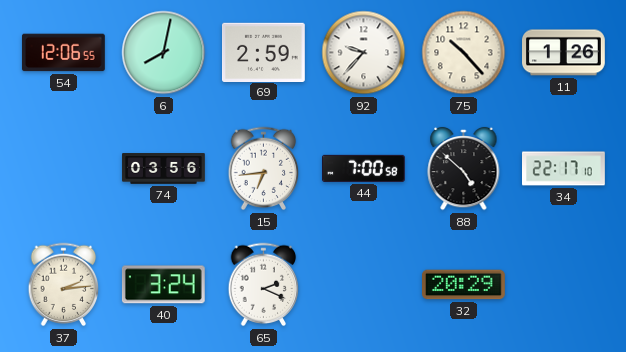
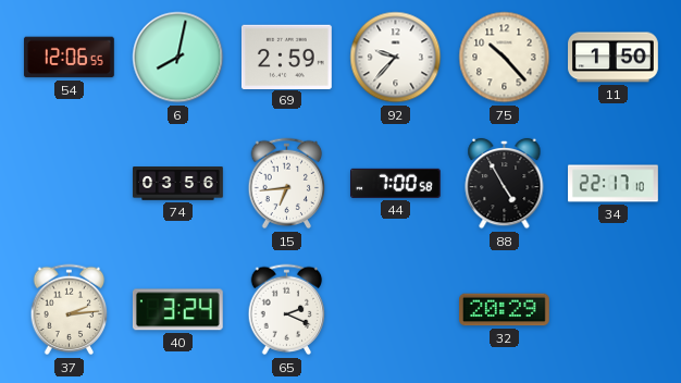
11: 1:26 -> 1:50
88: 4:52 -> 4:55
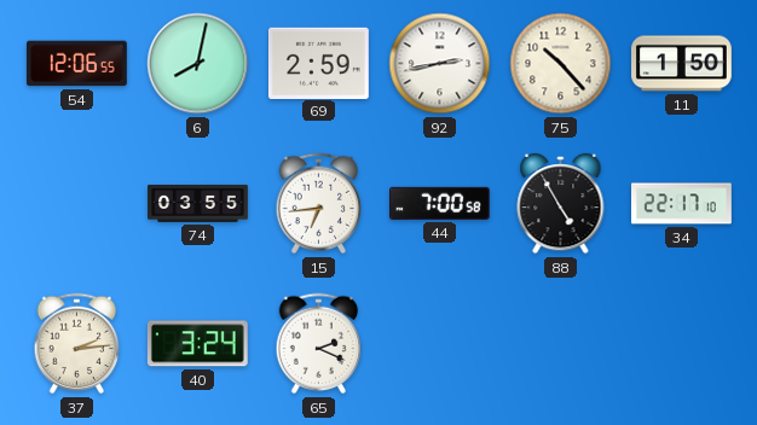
92: 9:37 -> 2:43
74: 03:56 -> 03:55
32: 20:29 -> none
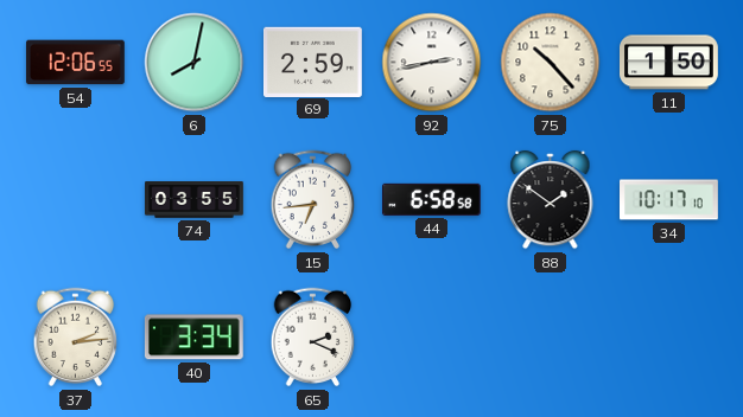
44: 7:00 -> 6:58
88: 4:55 -> 1:51
34: 22:17 -> 10:17
40: 3:24 -> 3:34
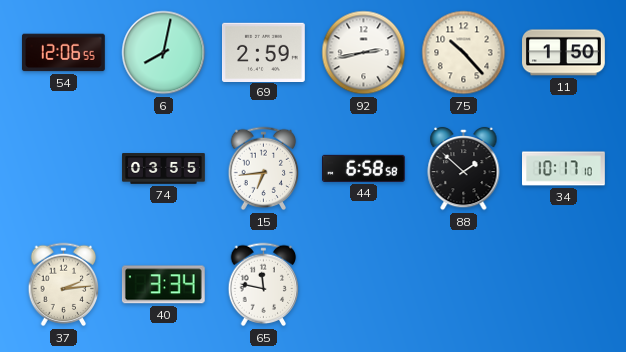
88: 1:51 -> 1:52
65: 2:19 -> 11:47
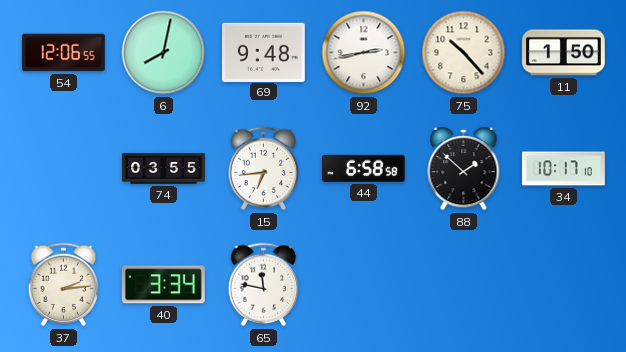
69: 2:59 -> 9:48
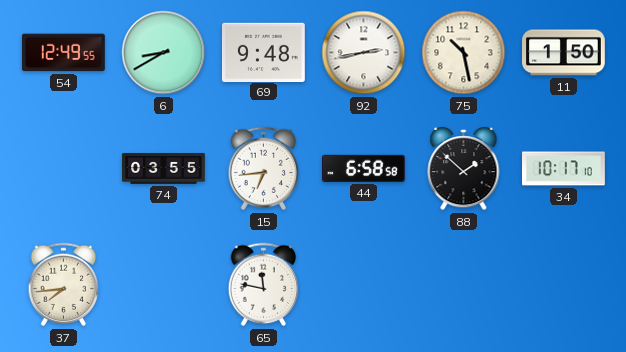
54: 12:06 -> 12:49
6: 8:02 -> 8:40
75: 10:23 -> 10:28
37: 2:14 -> 7:44
40: 3:34 -> none
